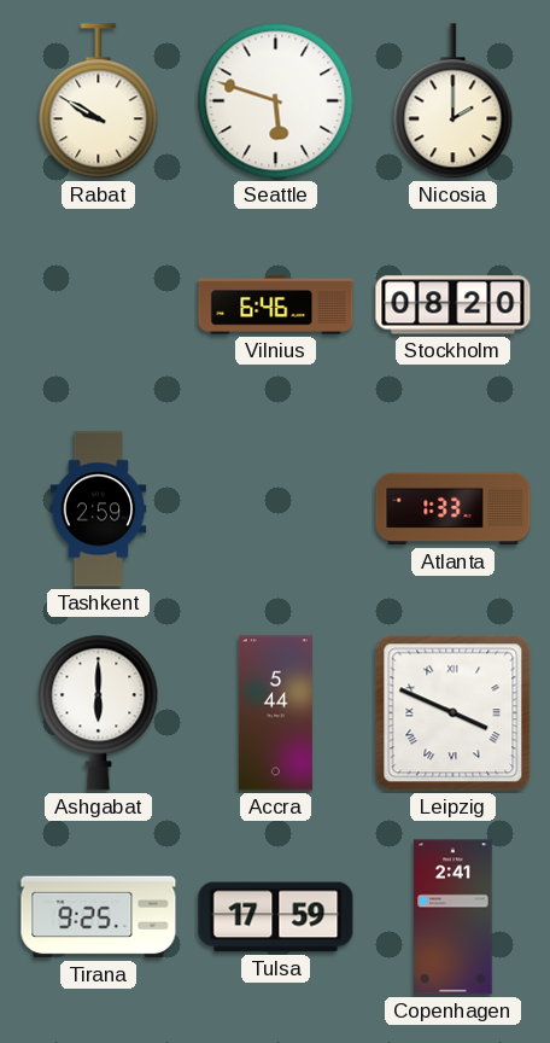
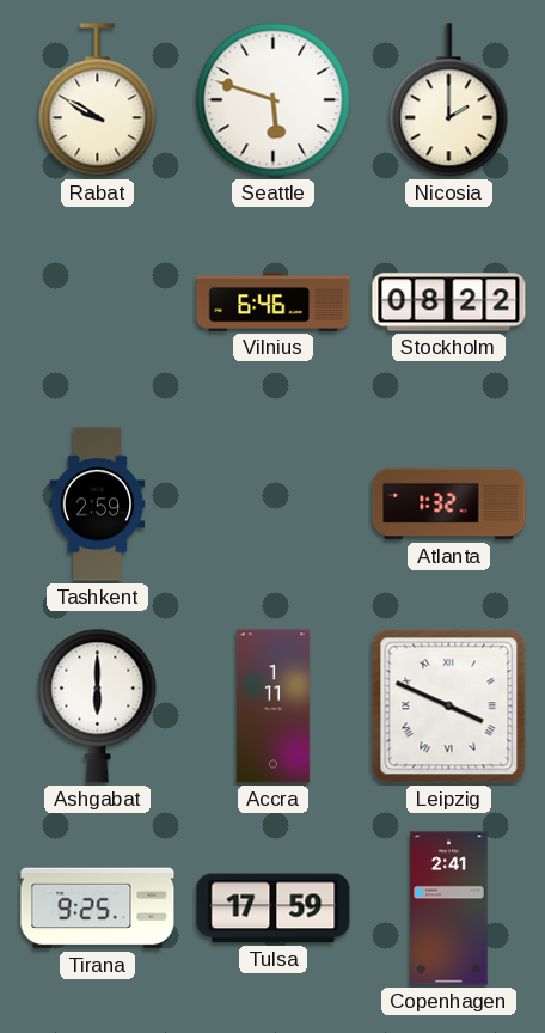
Stockholm: 08:20 -> 08:22
Atlanta: 1:33 -> 1:32
Accra: 5:44 -> 1:11
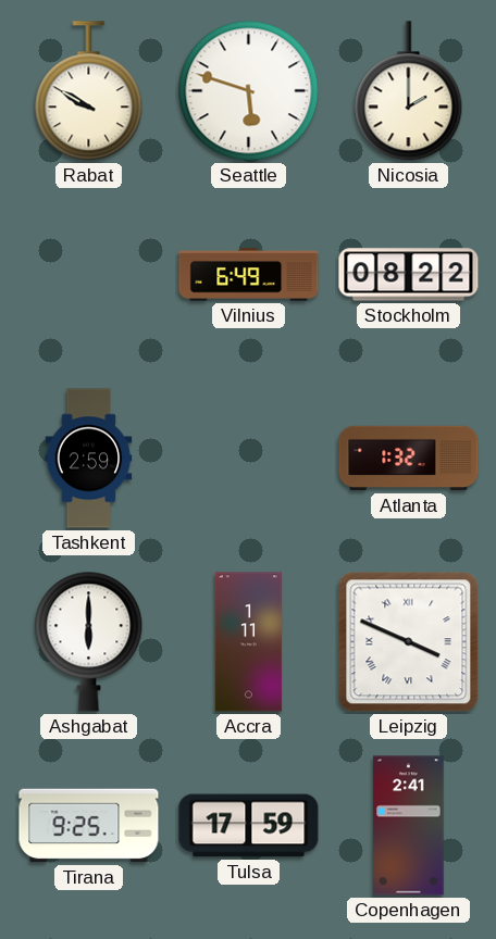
Vilnius: 6:46 -> 6:49
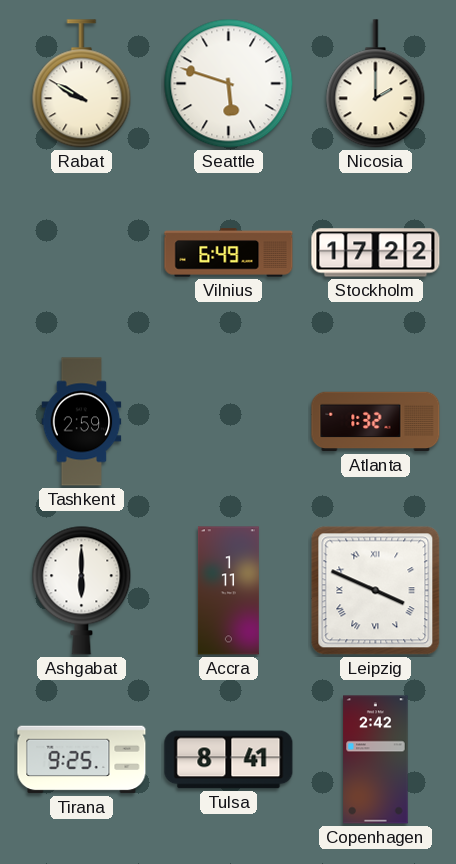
Stockholm: 08:22 -> 17:22
Tulsa: 17:59 -> 8:41
Copenhagen: 2:41 -> 2:42
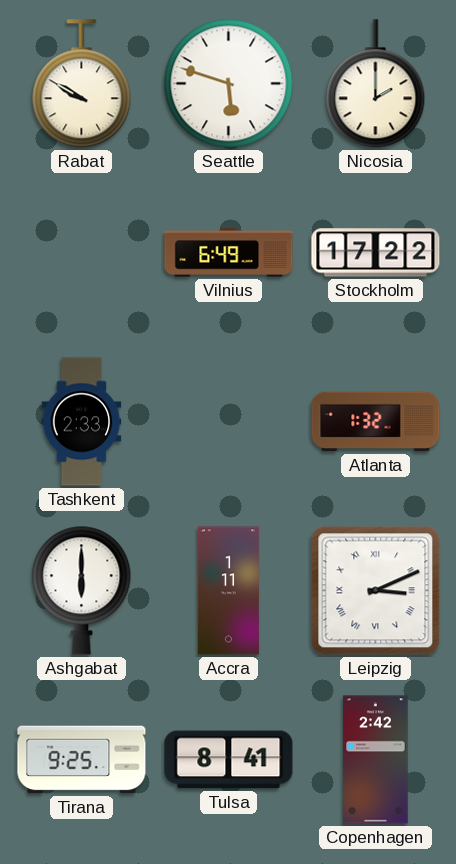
Tashkent: 2:59 -> 2:33
Leipzig: 3:49 -> 3:11
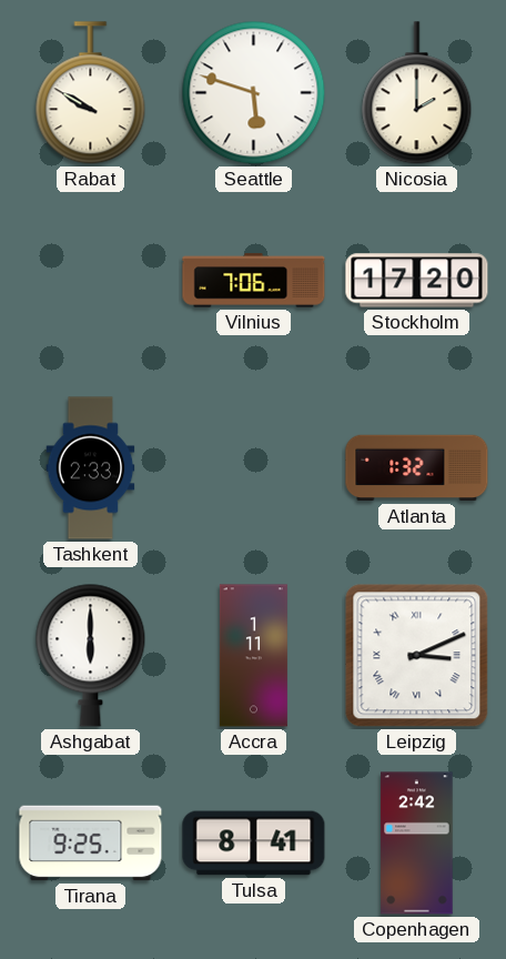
Vilnius: 6:49 -> 7:06
Stockholm: 17:22 -> 17:20
